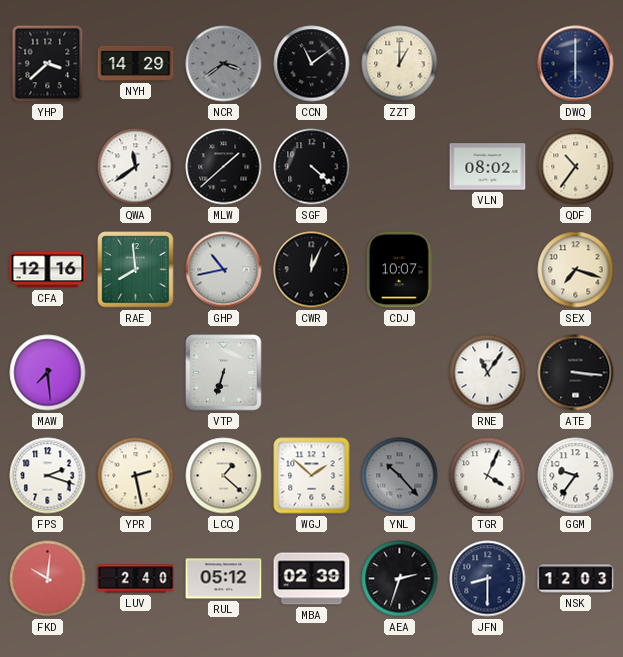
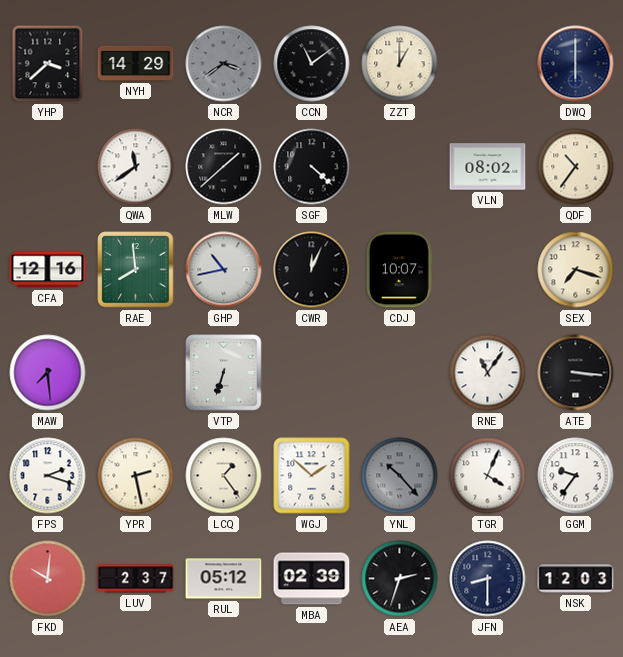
LCQ: 1:22 -> 1:24
LUV: 2:40 -> 2:37
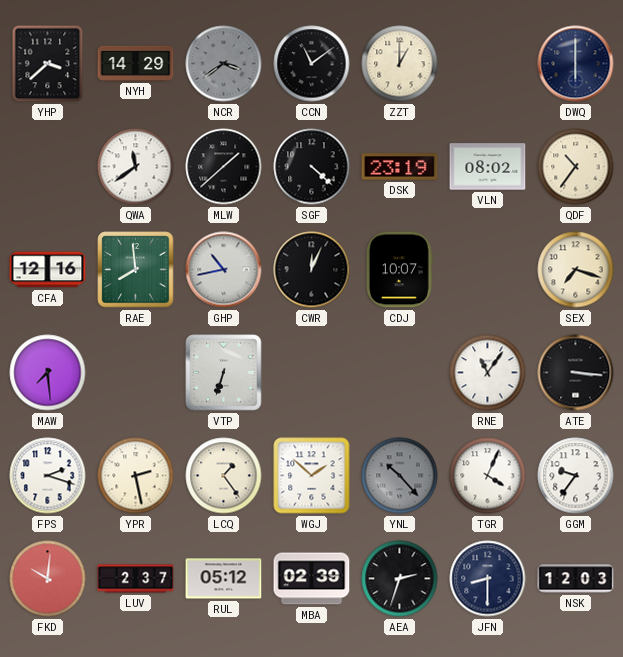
DSK: none -> 23:19
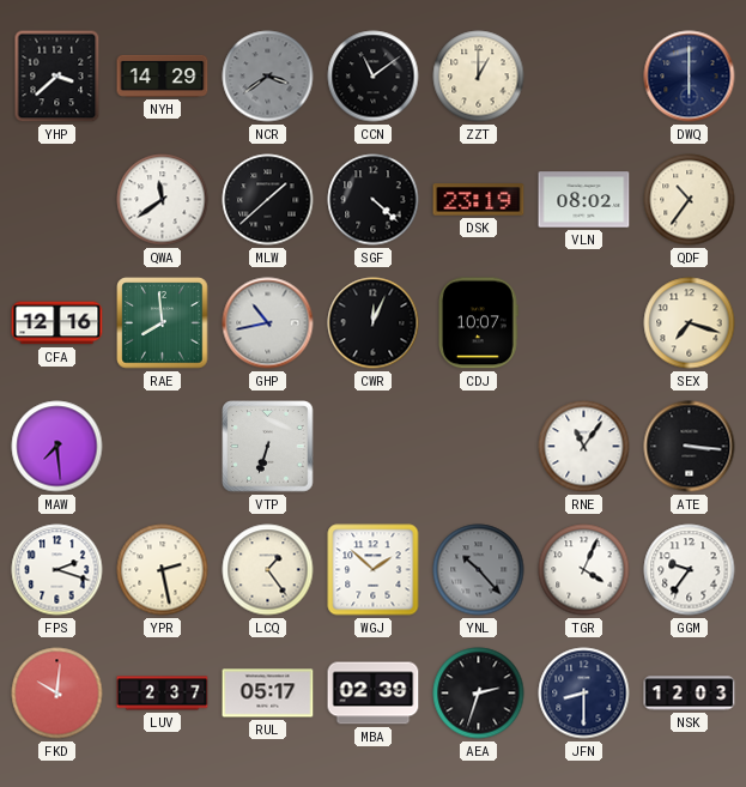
RUL: 05:12 -> 05:17
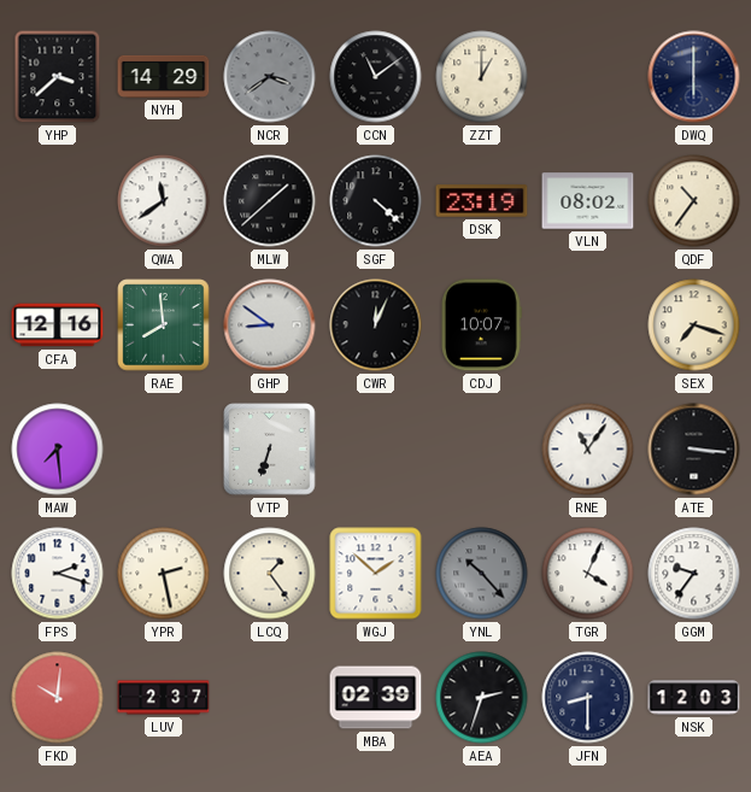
GHP: 10:43 -> 8:51
RUL: 05:17 -> none
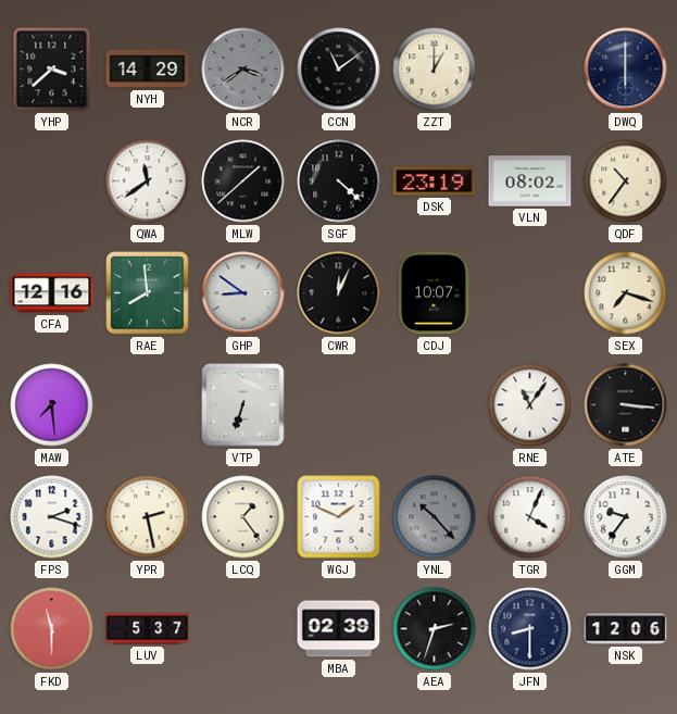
WGJ: 1:52 -> 1:49
FKD: 10:01 -> 11:30
LUV: 2:37 -> 5:37
NSK: 12:03 -> 12:06
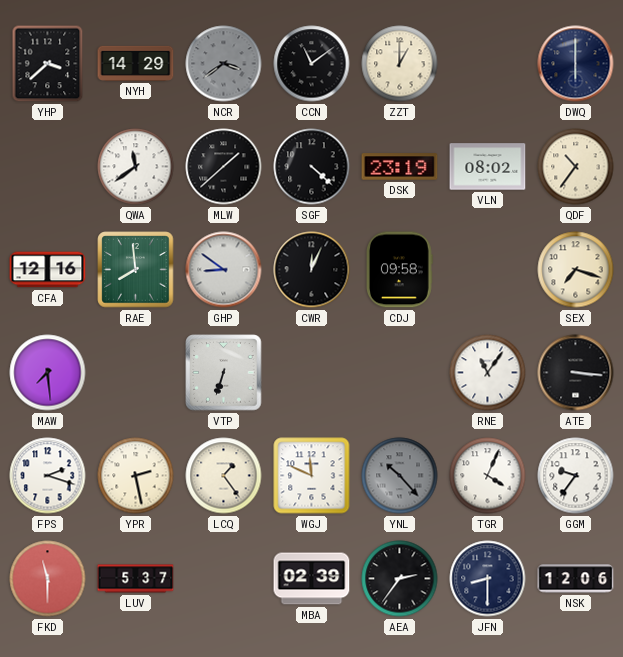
CDJ: 10:07 -> 09:58
WGJ: 1:49 -> 11:49
AEA: 2:33 -> 2:36
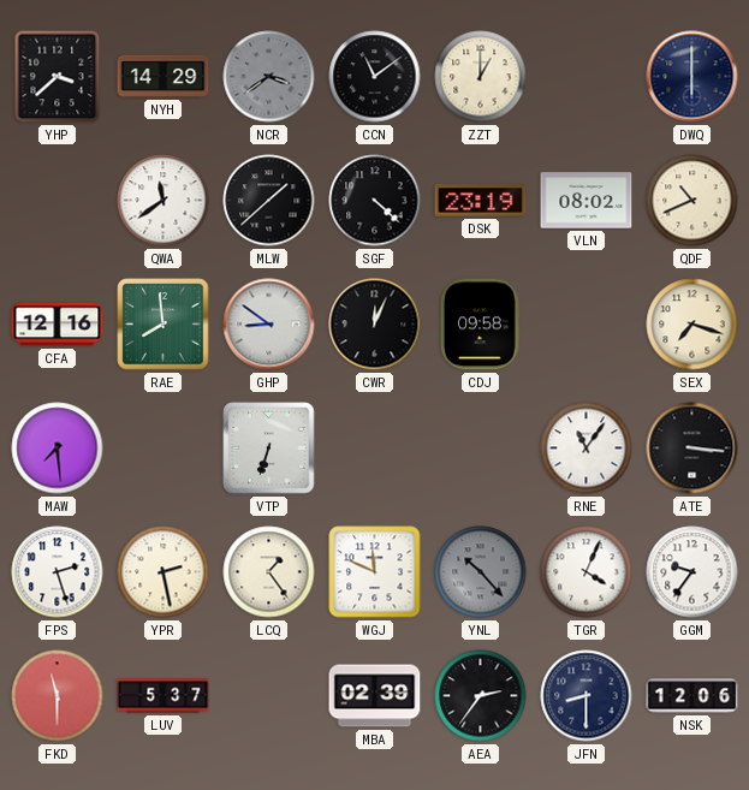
QDF: 10:36 -> 10:41
FPS: 2:18 -> 2:27
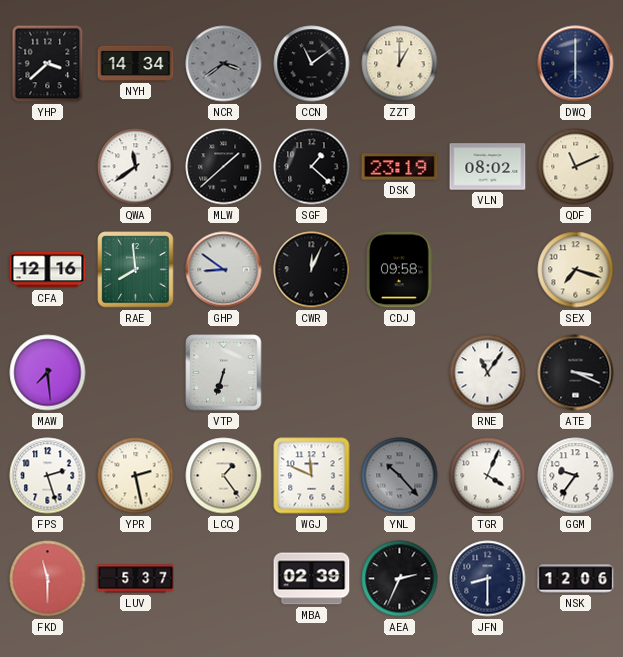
NYH: 14:29 -> 14:34
SGF: 4:22 -> 1:22
QDF: 10:41 -> 11:11
ATE: 3:16 -> 3:19
AEA: 2:36 -> 2:34
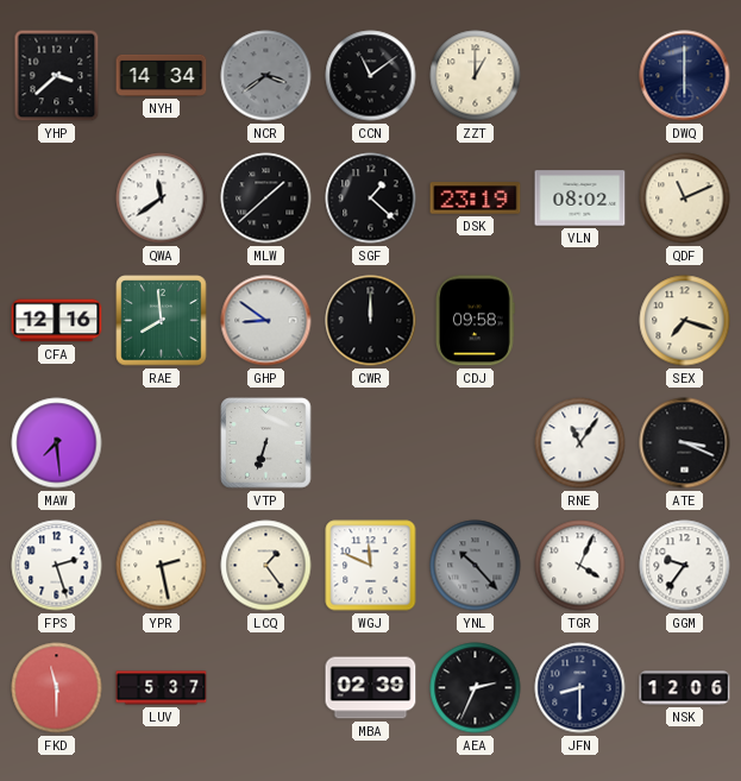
CWR: 12:04 -> 12:00
